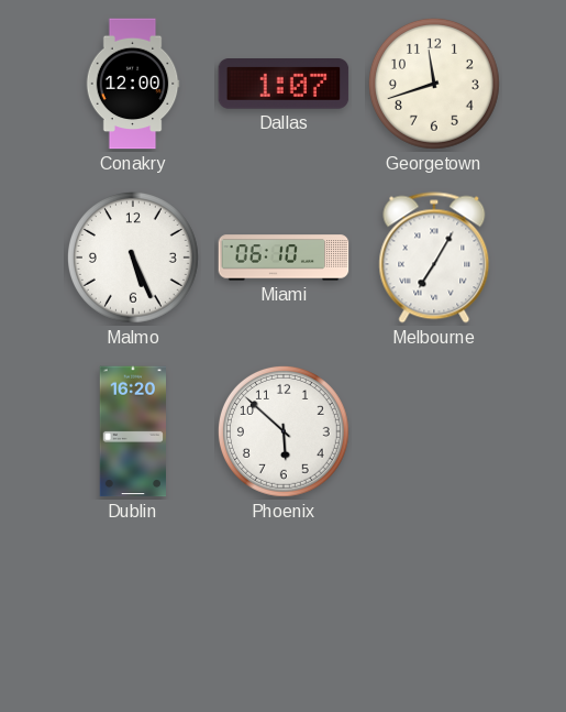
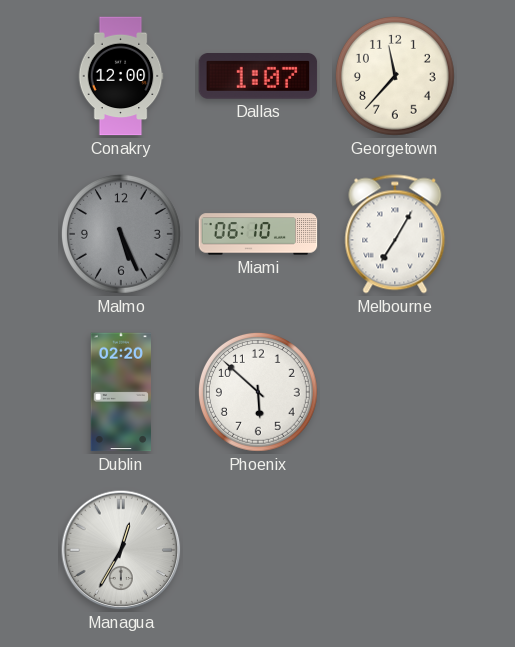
Georgetown: 11:42 -> 11:37
Malmo dial: white -> grey
Dublin: 16:20 -> 02:20
Managua: none -> 12:35
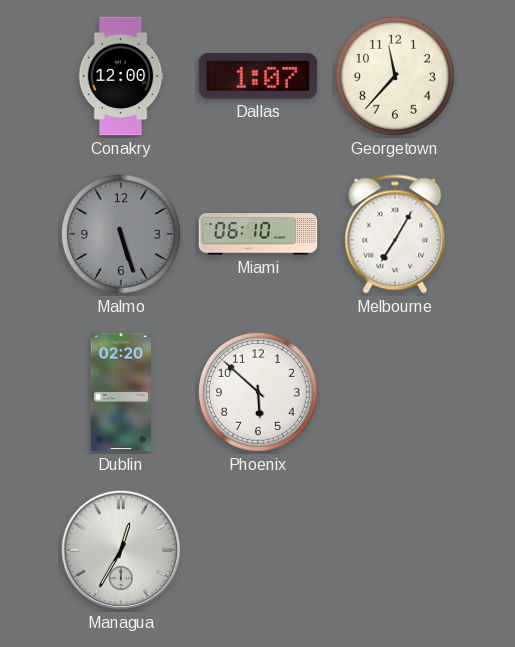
Malmo: 5:26 -> 5:27
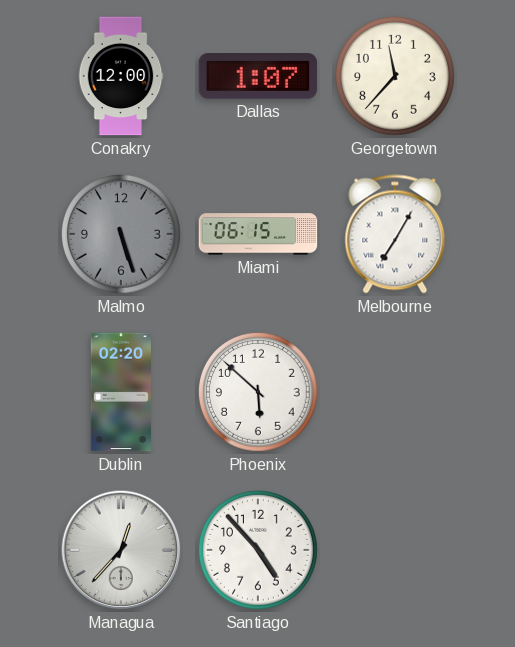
Miami: 06:10 -> 06:15
Managua: 12:35 -> 12:37
Santiago: none -> 4:53
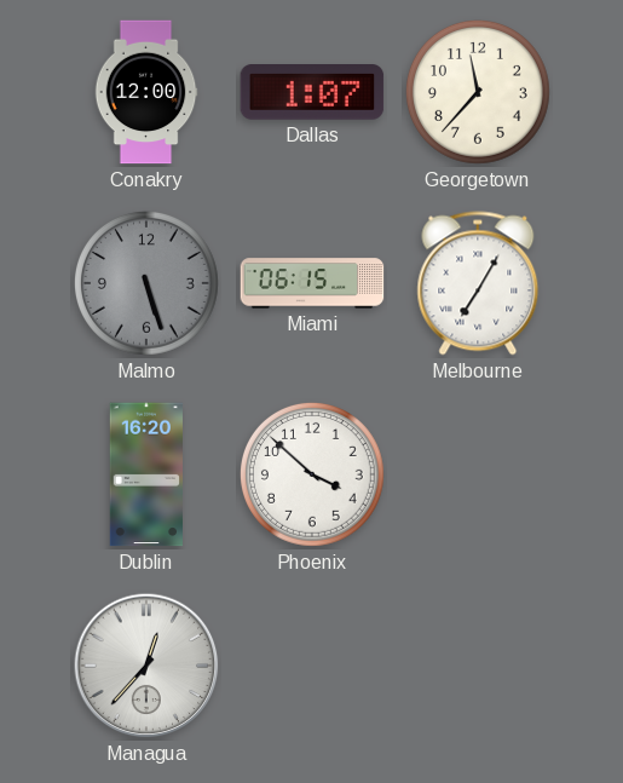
Dublin: 02:20 -> 16:20
Phoenix: 5:52 -> 3:52
Santiago: 4:53 -> none
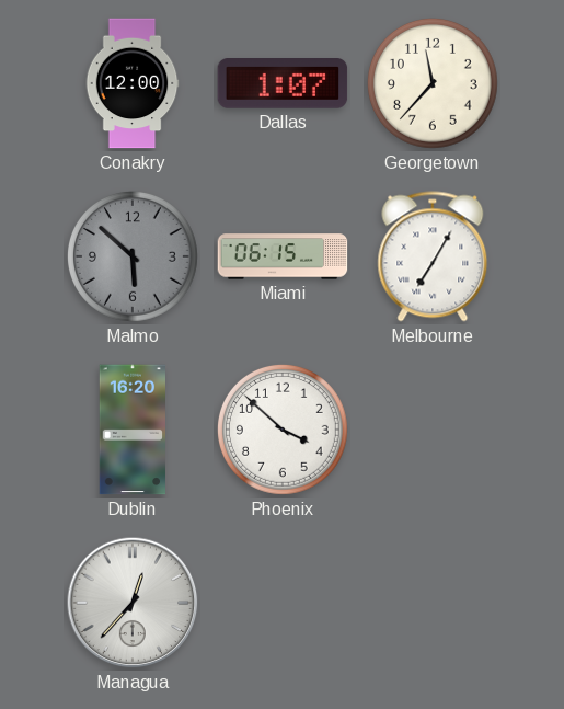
Malmo: 5:27 -> 5:52
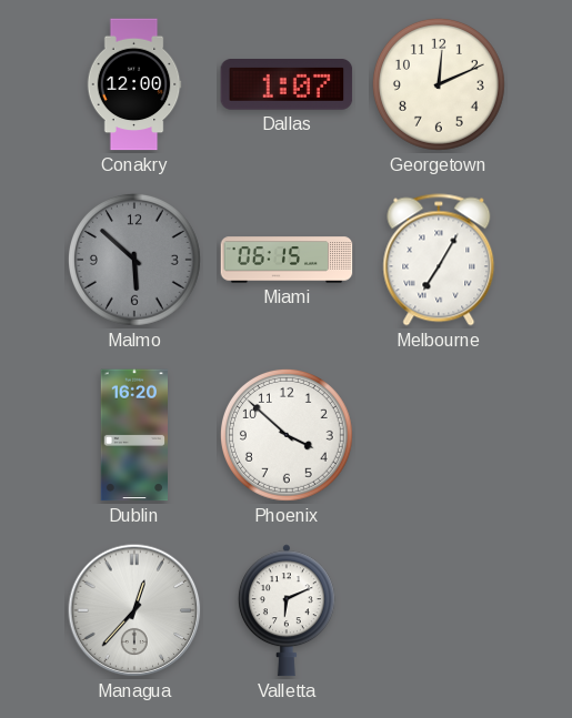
Georgetown: 11:37 -> 12:11
Valletta: none -> 6:11
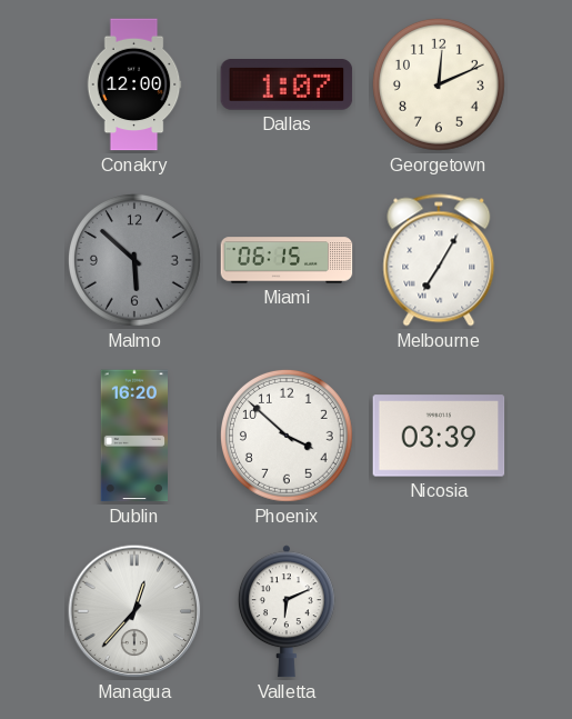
Nicosia: none -> 03:39
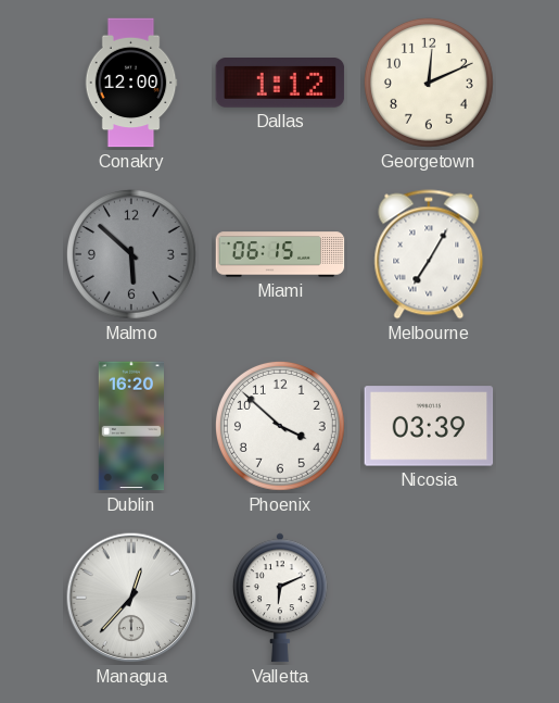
Dallas: 1:07 -> 1:12
